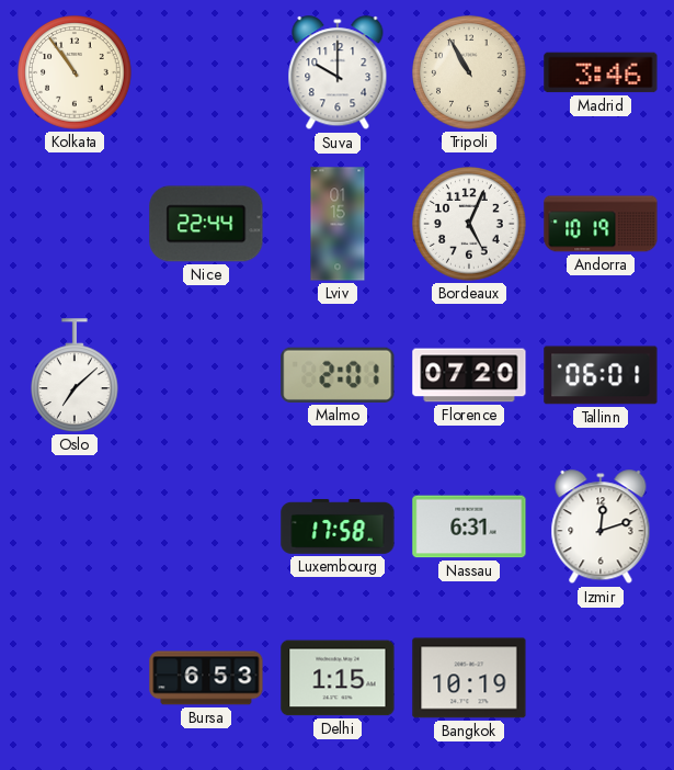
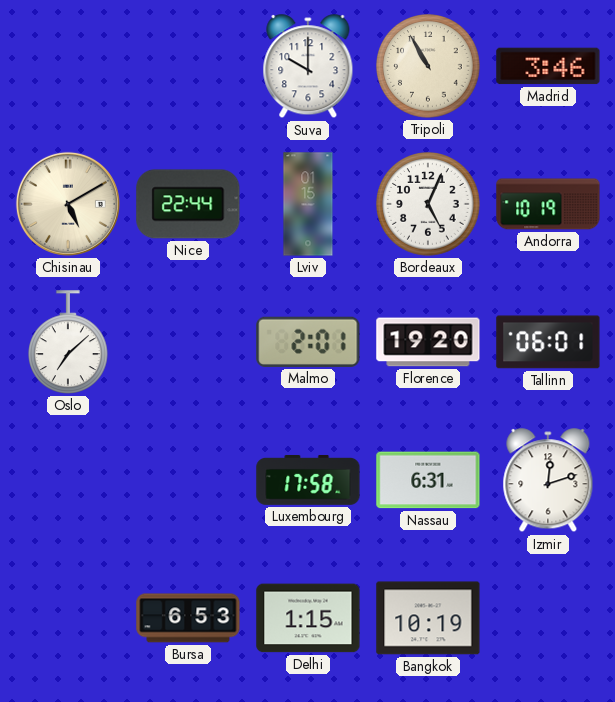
Kolkata: 10:54 -> none
Chisinau: none -> 5:10
Florence: 07:20 -> 19:20
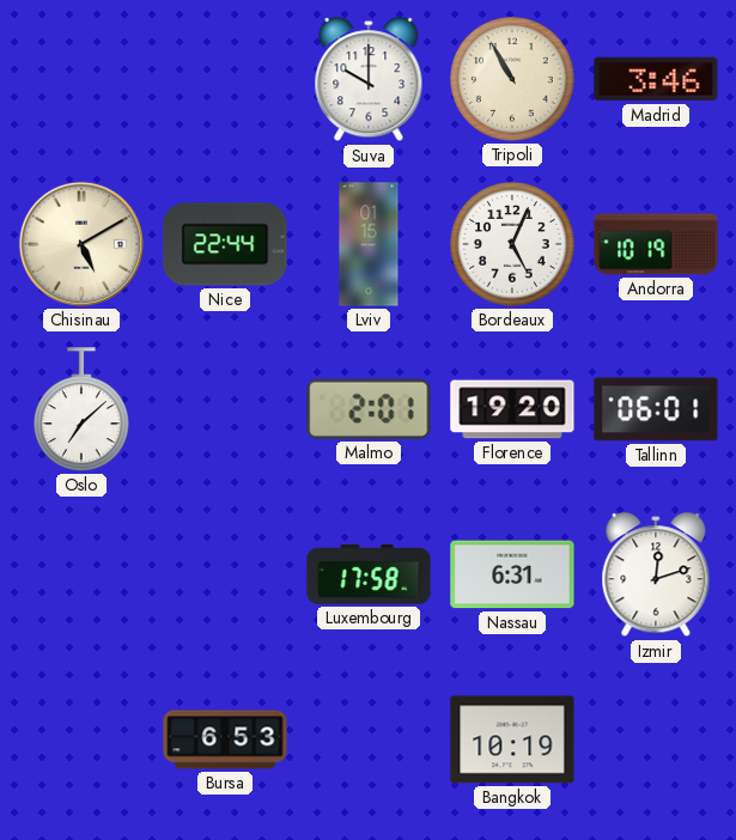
Delhi: 1:15 -> none
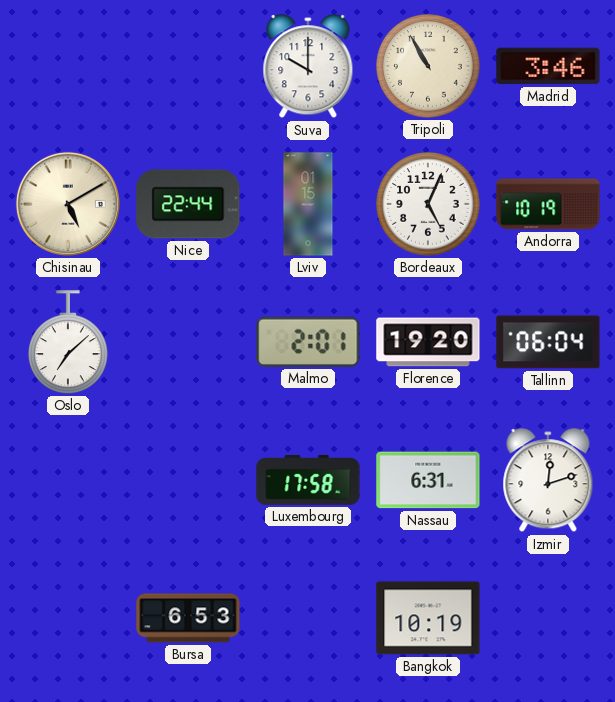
Tallinn: 06:01 -> 06:04
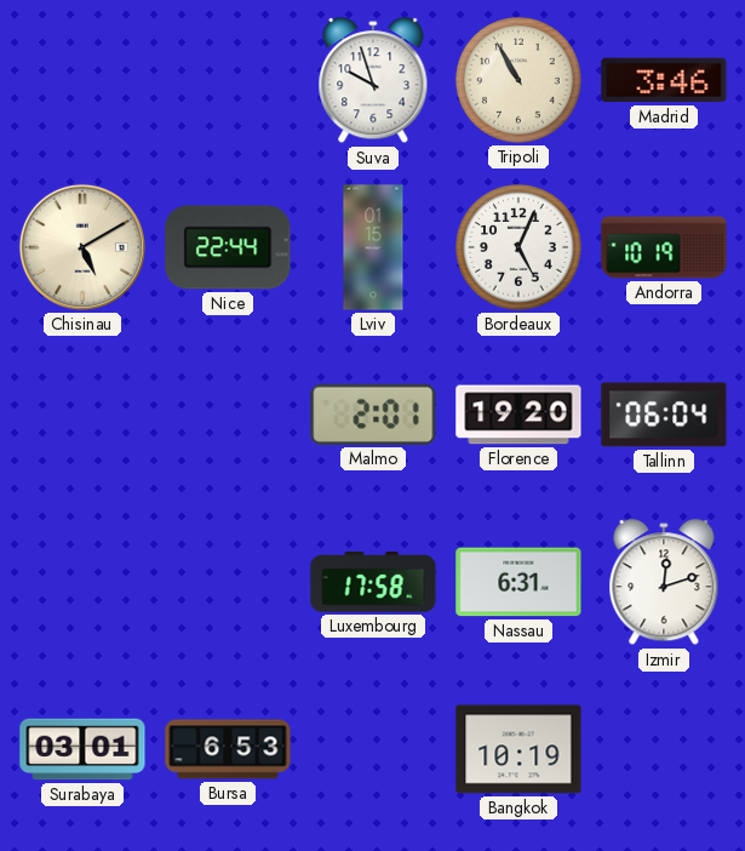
Suva: 10:00 -> 9:57
Oslo: 7:08 -> none
Surabaya: none -> 03:01
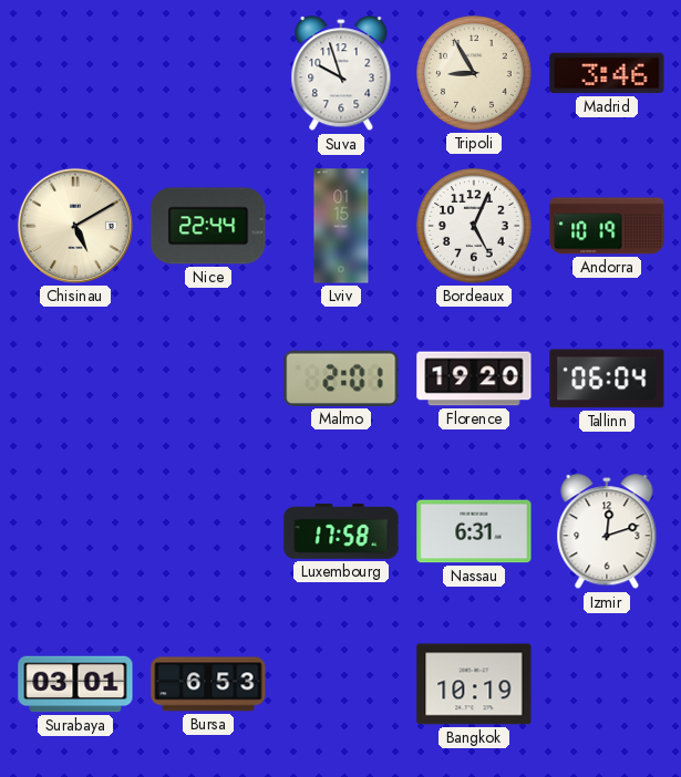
Tripoli: 10:55 -> 8:55
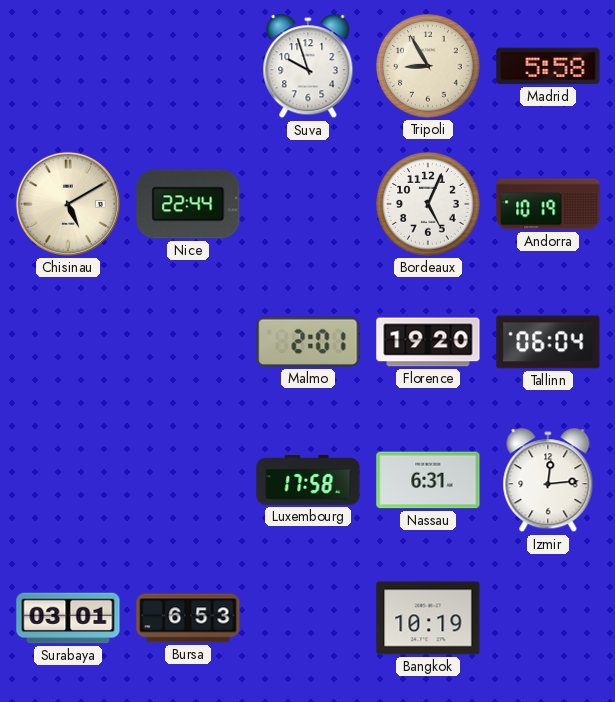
Madrid: 3:46 -> 5:58
Lviv: 01:15 -> none
Izmir: 12:12 -> 12:14
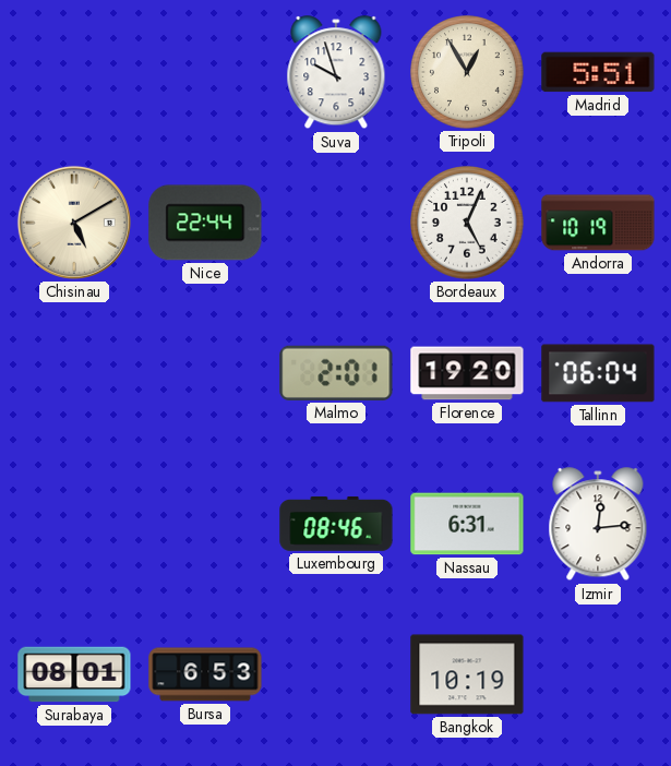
Tripoli: 8:55 -> 12:55
Madrid: 5:58 -> 5:51
Luxembourg: 17:58 -> 08:46
Surabaya: 03:01 -> 08:01
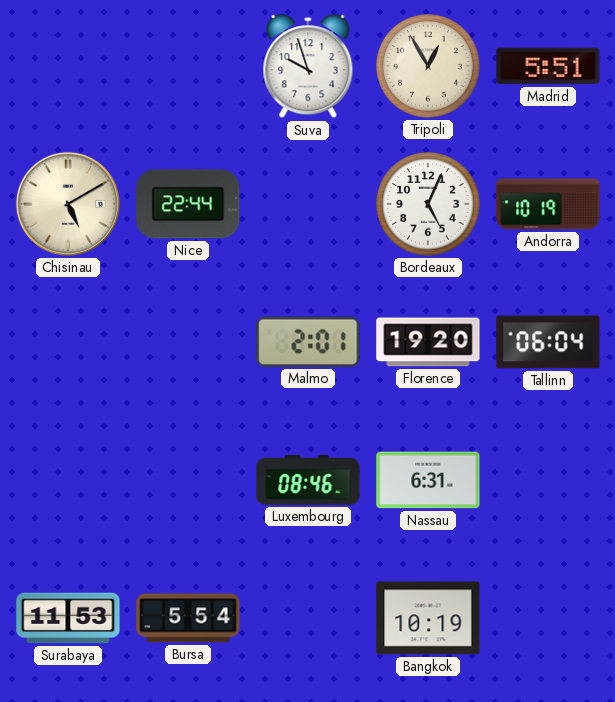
Izmir: 12:14 -> none
Surabaya: 08:01 -> 11:53
Bursa: 6:53 -> 5:54
